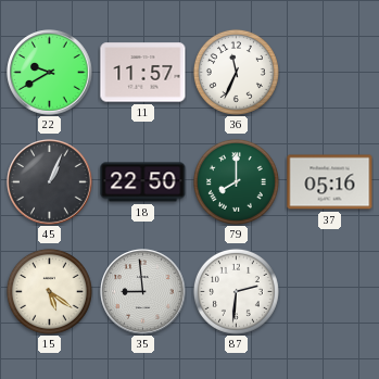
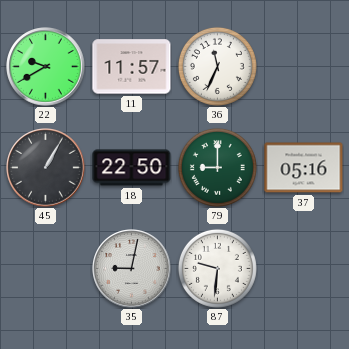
45: 1:04 -> 1:05
79: 8:00 -> 9:00
15: 5:21 -> none
35: 8:59 -> 9:02
87: 2:31 -> 9:31
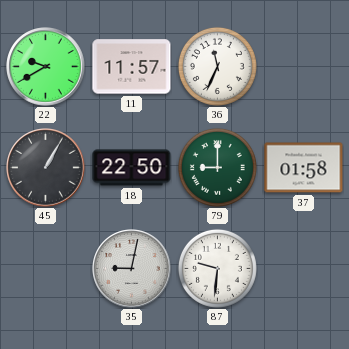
37: 05:16 -> 01:58
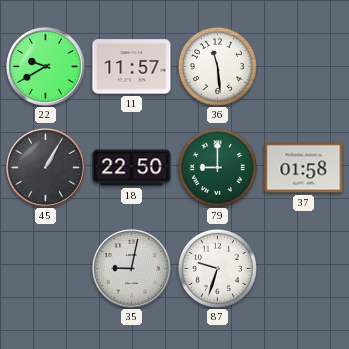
36: 11:34 -> 11:29
87: 9:31 -> 9:33
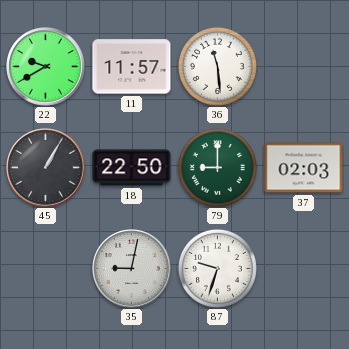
37: 01:58 -> 02:03
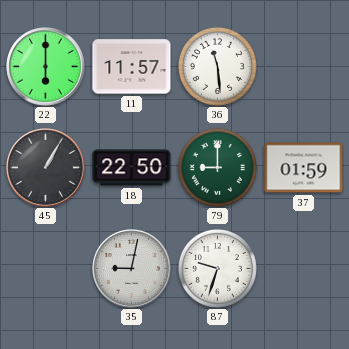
22: 9:40 -> 6:00
37: 02:03 -> 01:59
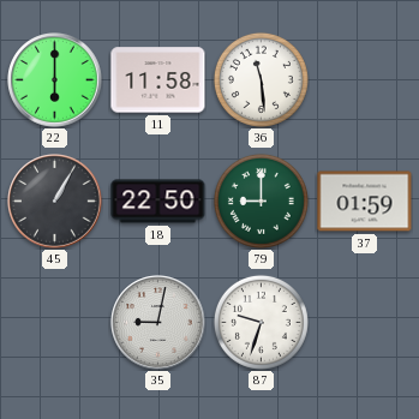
11: 11:57 -> 11:58
